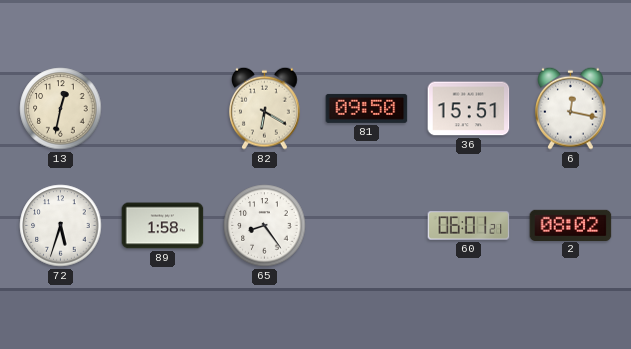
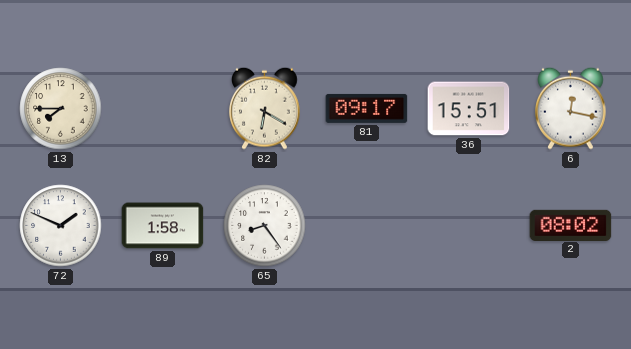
13: 12:32 -> 7:45
81: 09:50 -> 09:17
72: 5:33 -> 1:49
60: 06:01 -> none
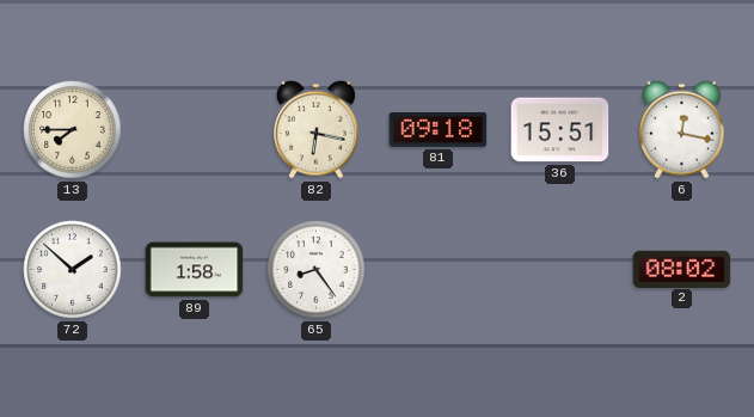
82: 6:20 -> 6:17
81: 09:17 -> 09:18
72: 1:49 -> 1:52
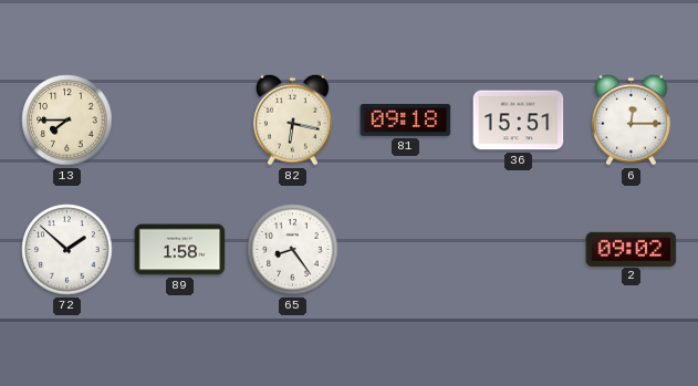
6: 12:17 -> 12:15
2: 08:02 -> 09:02
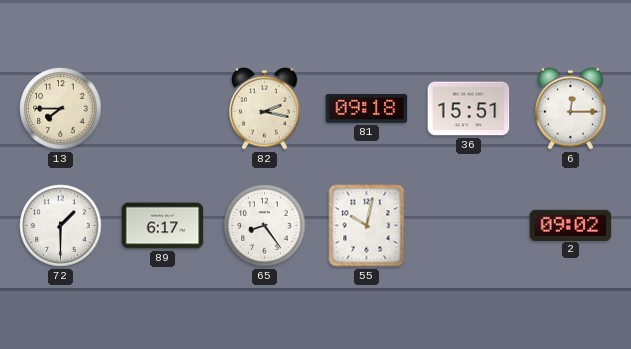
82: 6:17 -> 2:17
72: 1:52 -> 1:30
89: 1:58 -> 6:17
55: none -> 10:02
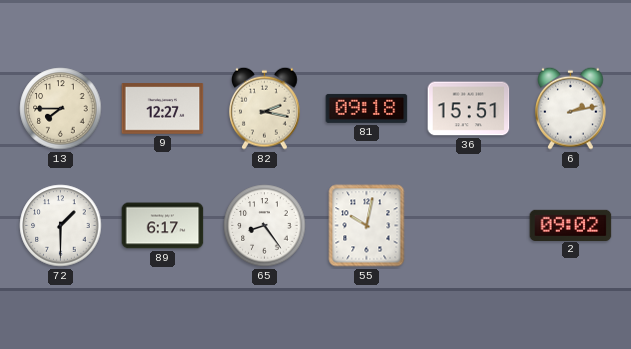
9: none -> 12:27
6: 12:15 -> 2:13
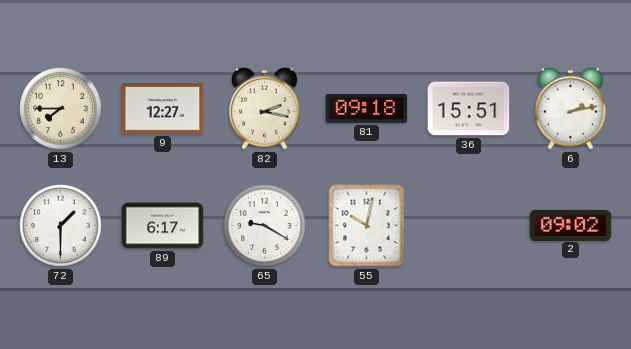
65: 8:24 -> 9:20
